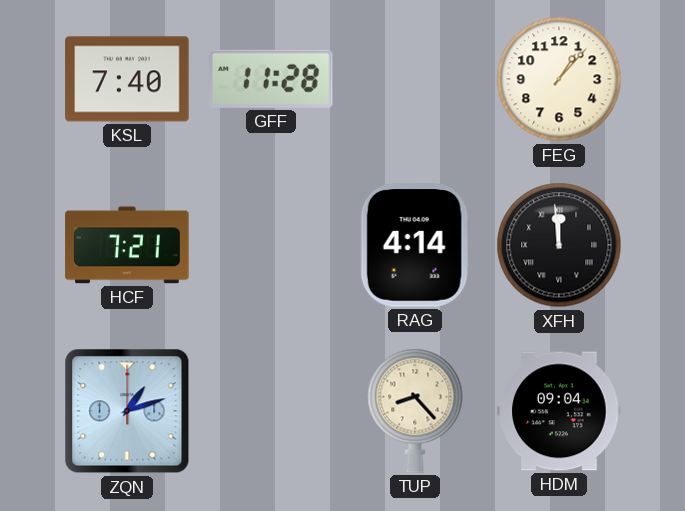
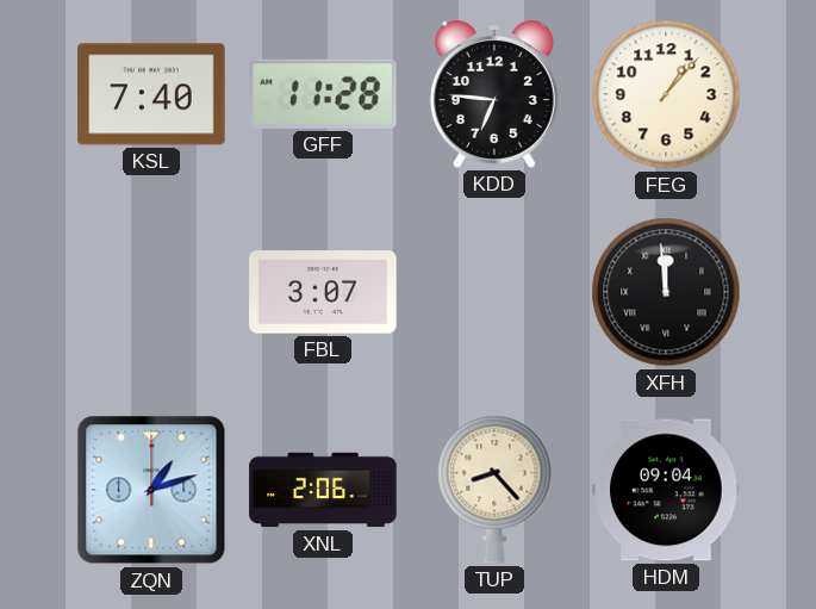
KDD: none -> 6:46
HCF: 7:21 -> none
FBL: none -> 3:07
RAG: 4:14 -> none
XNL: none -> 2:06
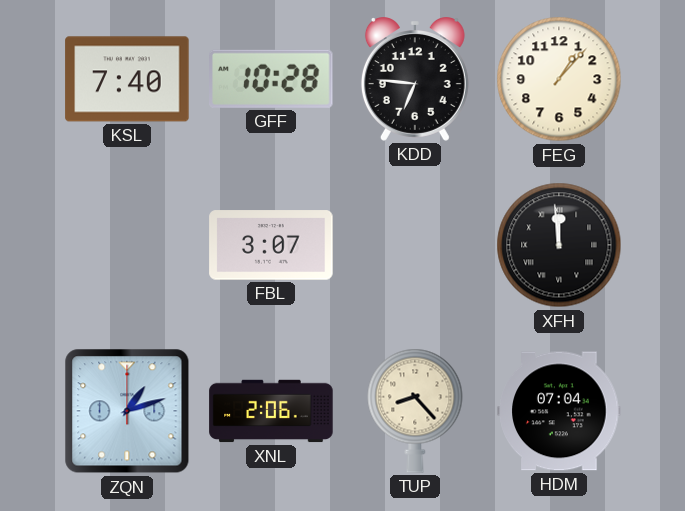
GFF: 11:28 -> 10:28
HDM: 09:04 -> 07:04
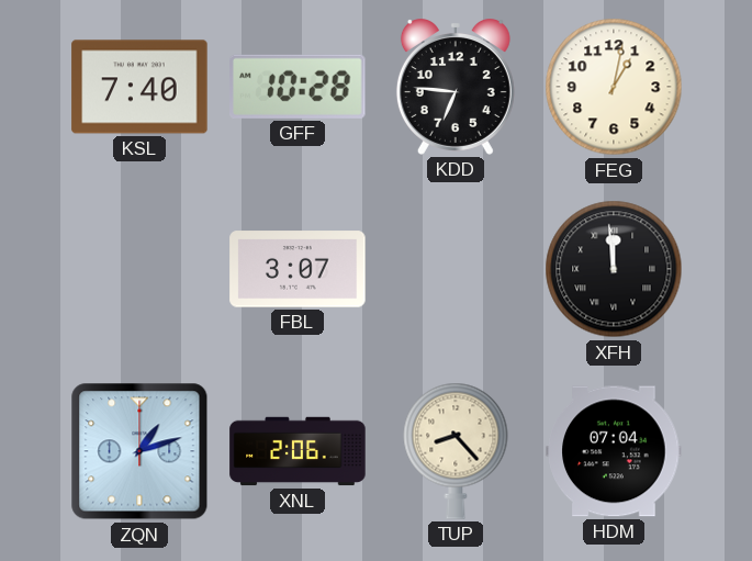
FEG: 1:07 -> 1:02
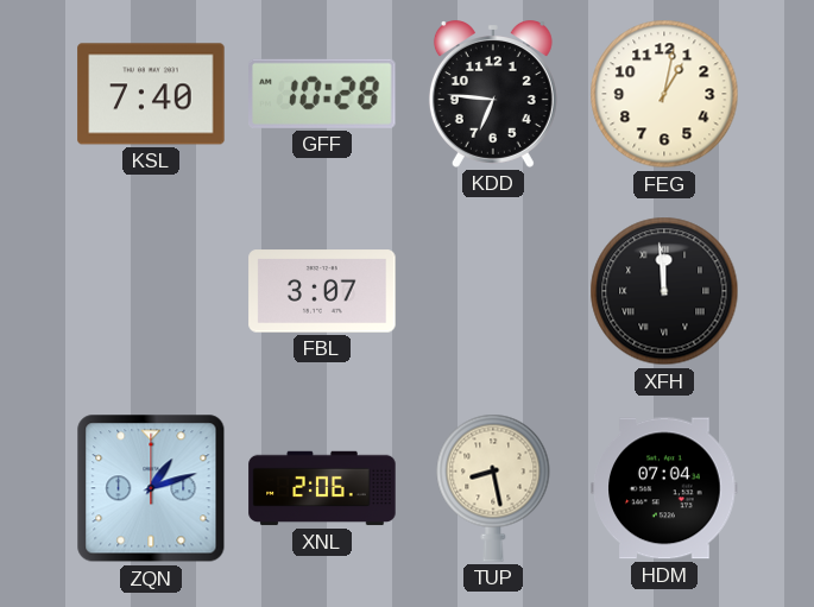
TUP: 8:23 -> 8:28
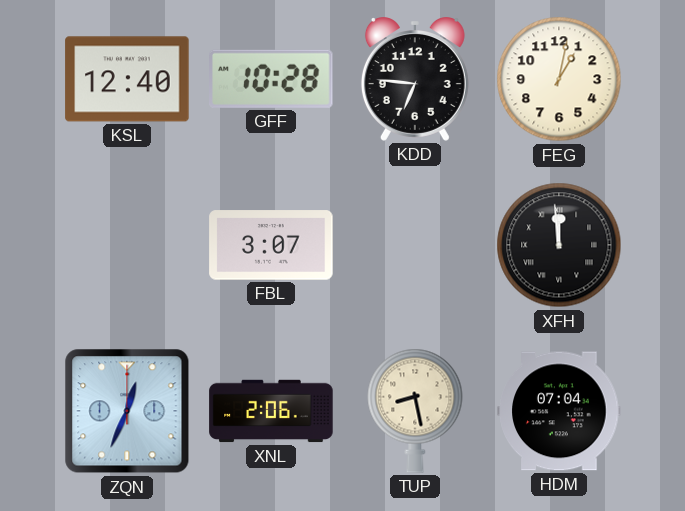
KSL: 7:40 -> 12:40
ZQN: 1:12 -> 12:34
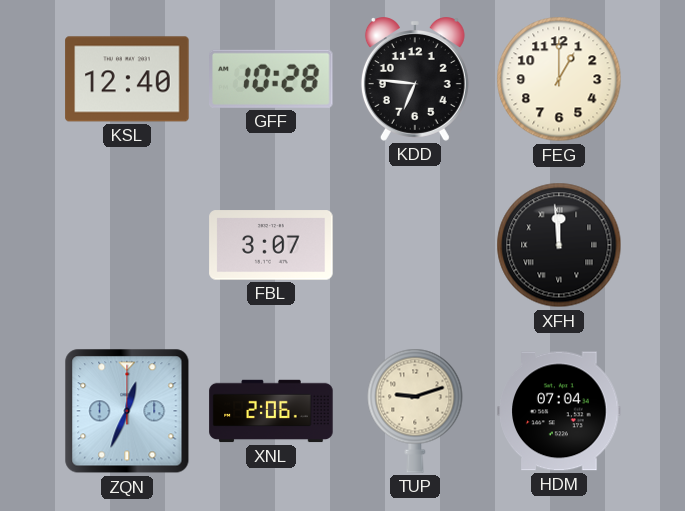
FEG: 1:02 -> 1:00
TUP: 8:28 -> 9:12
